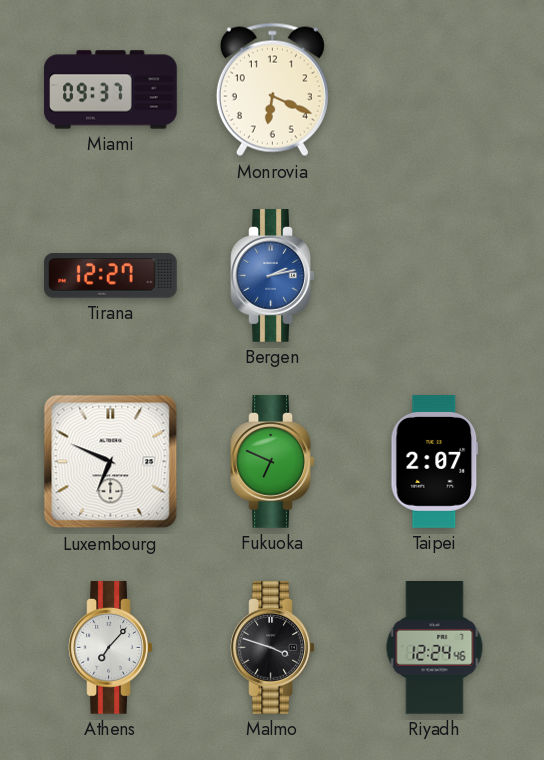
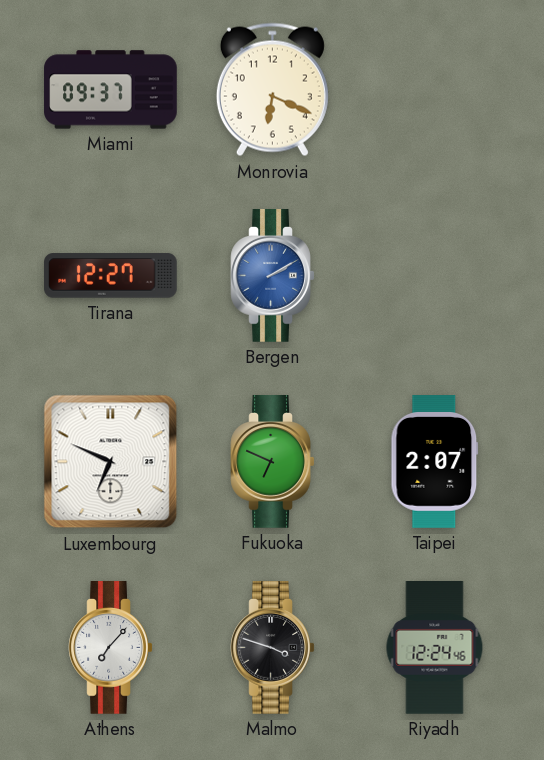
Bergen: 2:13 -> 2:10
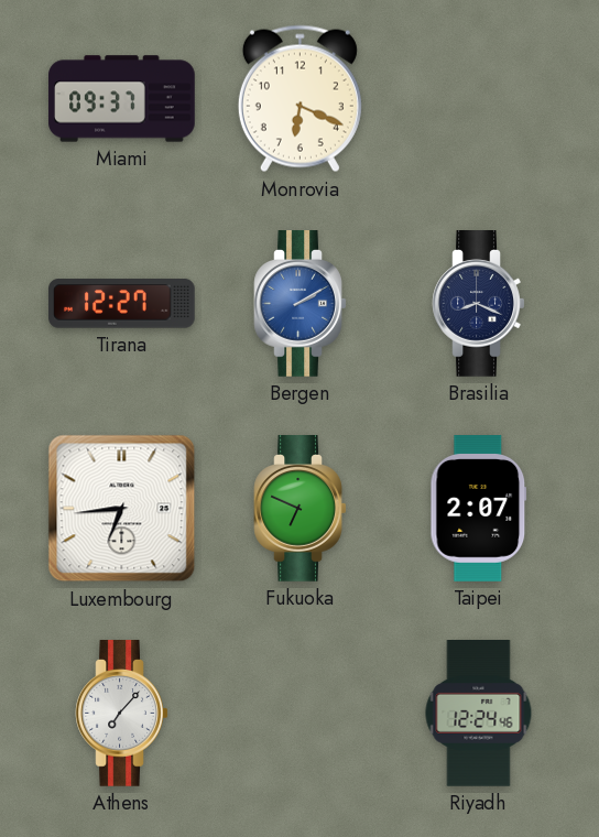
Brasilia: none -> 8:19
Luxembourg: 6:49 -> 6:44
Malmo: 3:48 -> none
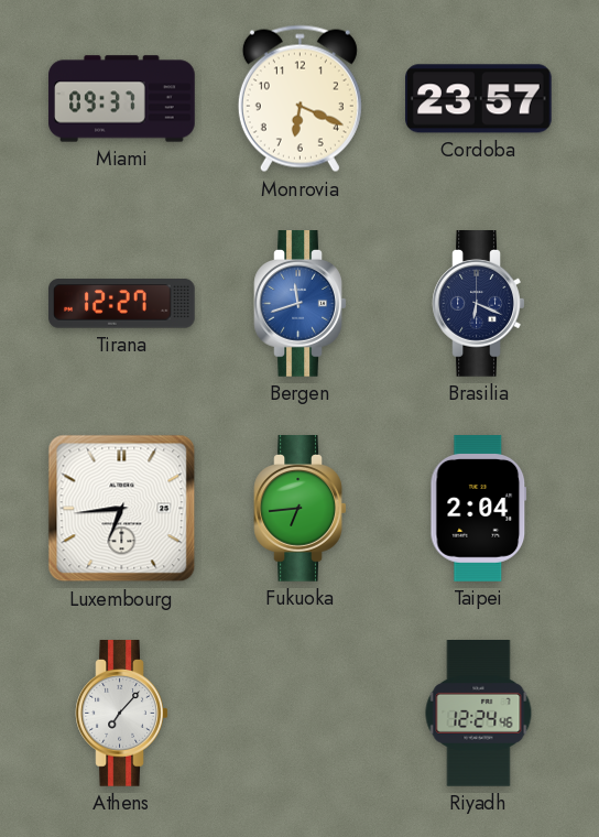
Cordoba: none -> 23:57
Bergen: 2:10 -> 11:42
Brasilia: 8:19 -> 6:19
Fukuoka: 6:49 -> 6:44
Taipei: 2:07 -> 2:04
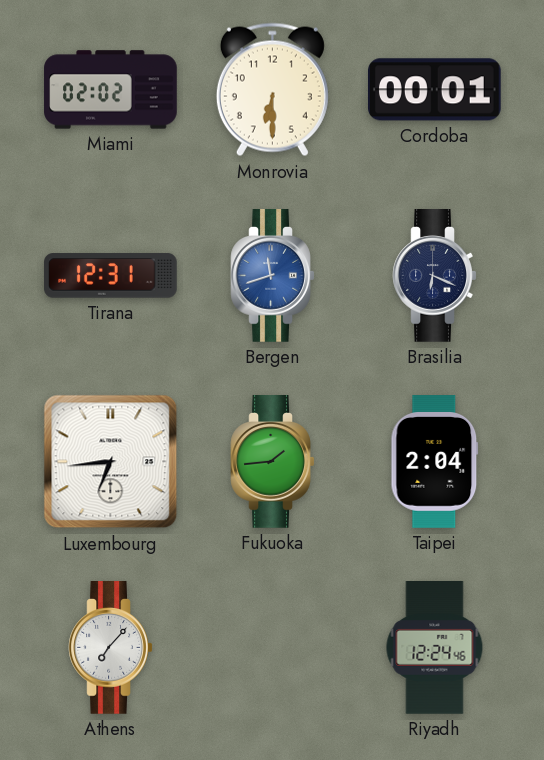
Miami: 09:37 -> 02:02
Monrovia: 6:19 -> 6:30
Cordoba: 23:57 -> 00:01
Tirana: 12:27 -> 12:31
Fukuoka: 6:44 -> 1:44
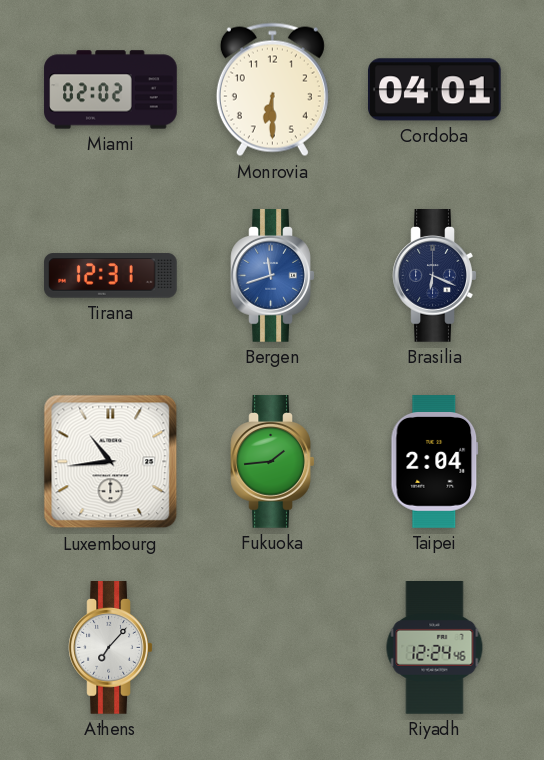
Cordoba: 00:01 -> 04:01
Luxembourg: 6:44 -> 10:44
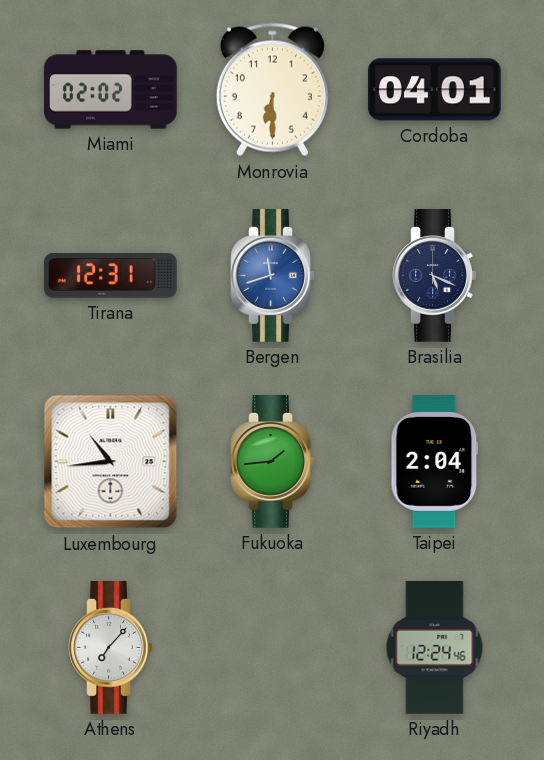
Brasilia: 6:19 -> 5:19
